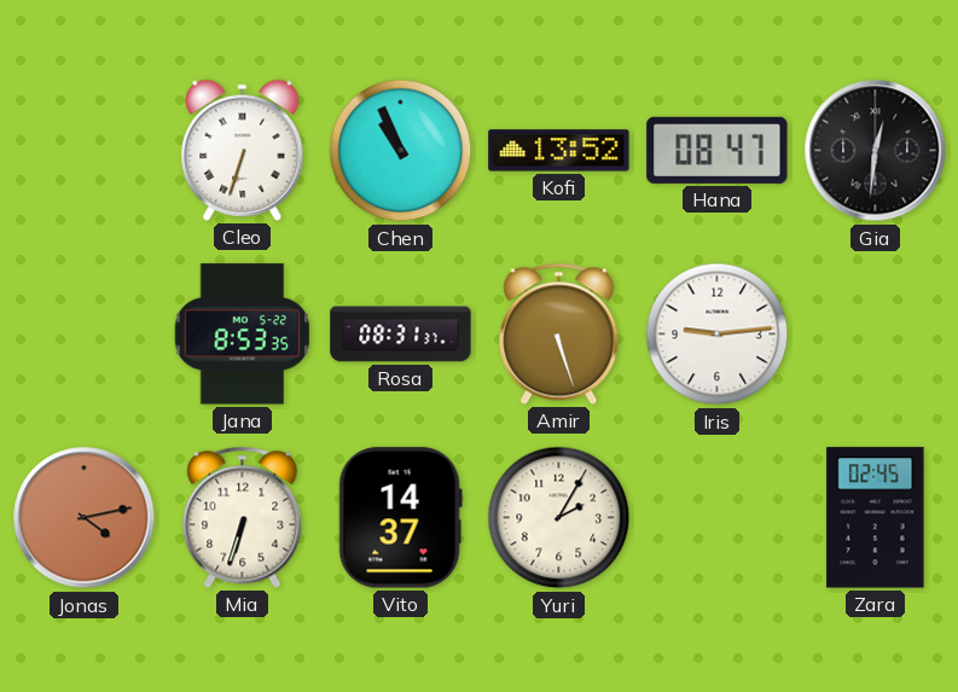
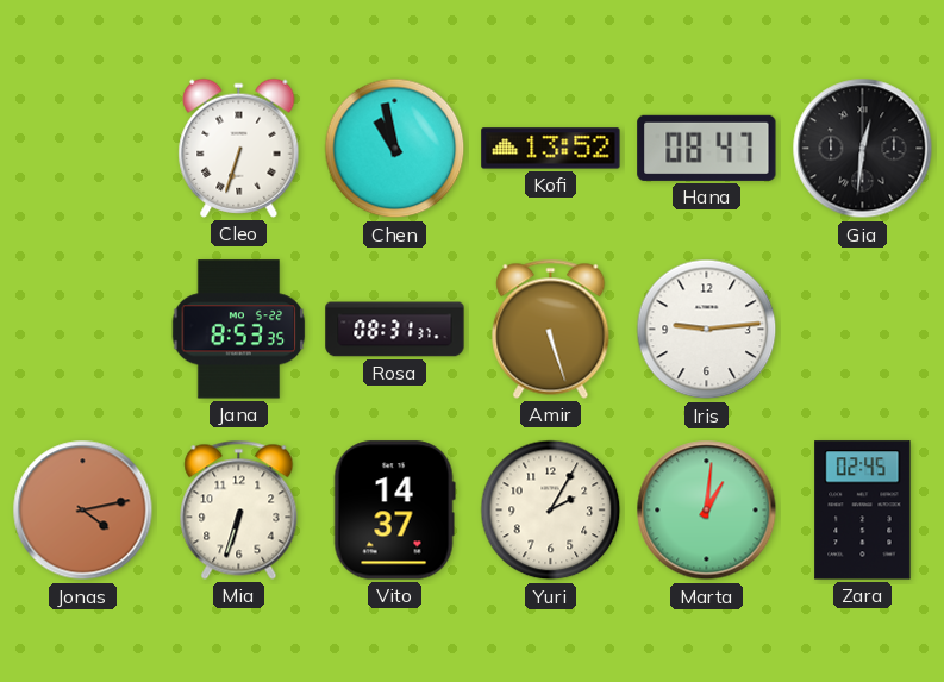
Chen: 10:56 -> 10:58
Marta: none -> 1:01
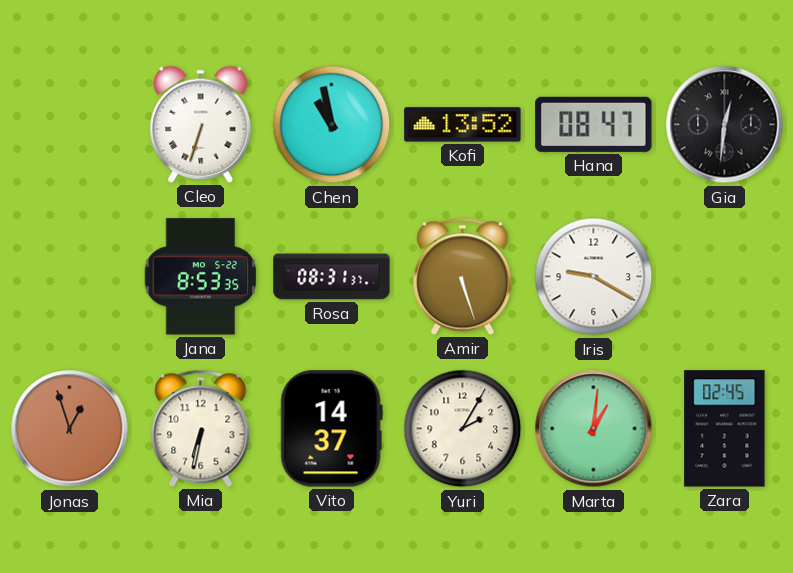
Iris: 9:14 -> 9:20
Jonas: 4:13 -> 12:57
Mia: 6:33 -> 6:32
